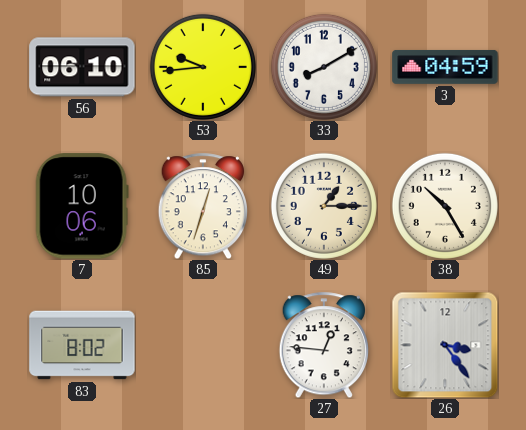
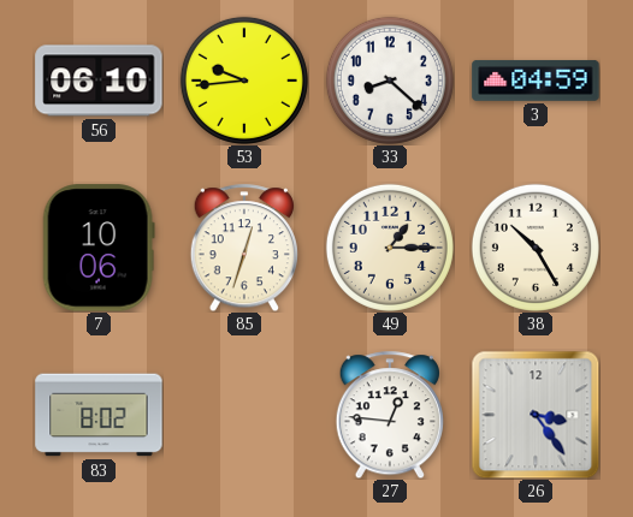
33: 8:10 -> 8:22
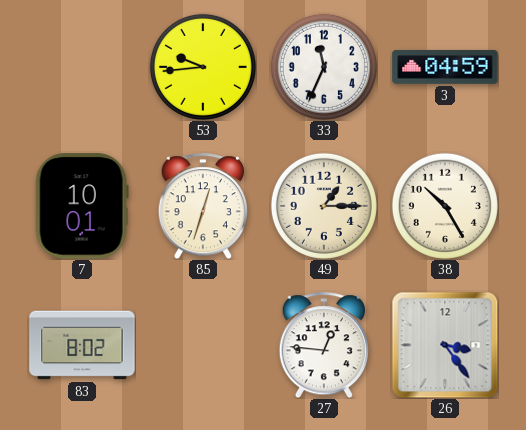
56: 06:10 -> none
33: 8:22 -> 11:34
7: 10:06 -> 10:01
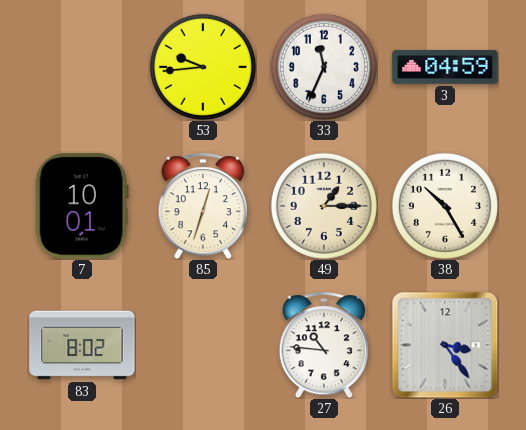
27: 12:46 -> 10:46
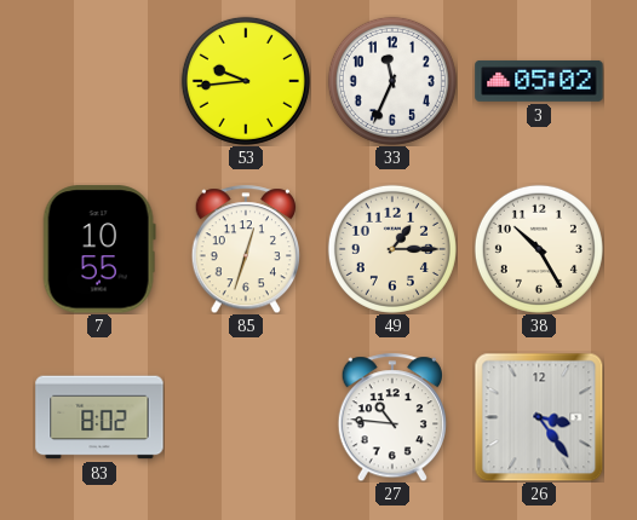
3: 04:59 -> 05:02
7: 10:01 -> 10:55
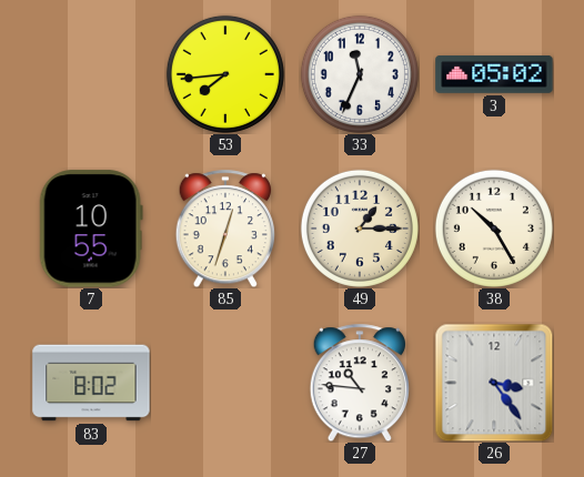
53: 9:44 -> 7:44
